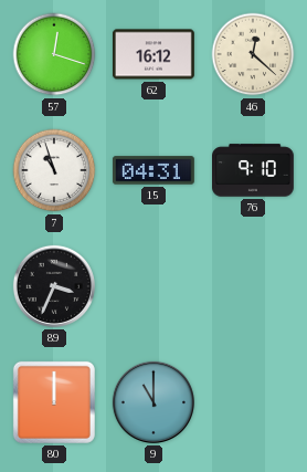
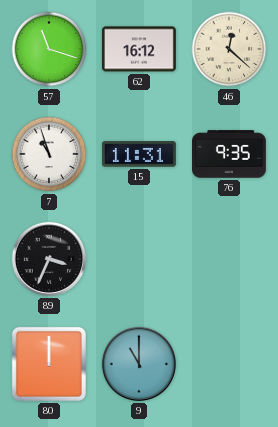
57: 12:18 -> 11:18
15: 04:31 -> 11:31
76: 9:10 -> 9:35
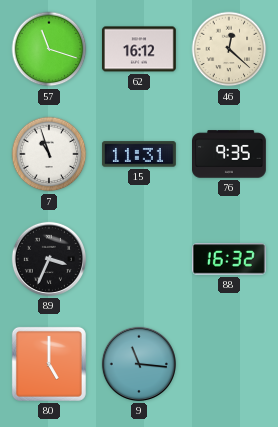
88: none -> 16:32
80: 12:00 -> 5:00
9: 11:00 -> 11:16
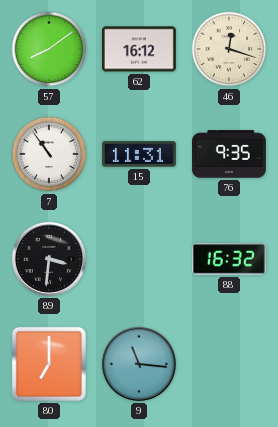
57: 11:18 -> 8:09
46: 12:22 -> 12:18
7: 10:57 -> 10:54
89: 3:34 -> 3:31
80: 5:00 -> 7:00
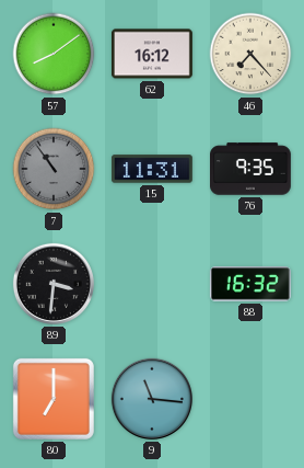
46: 12:18 -> 7:23
7 dial: white -> grey
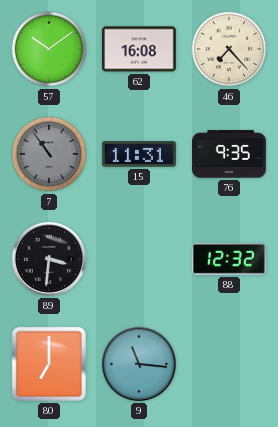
57: 8:09 -> 10:09
62: 16:12 -> 16:08
88: 16:32 -> 12:32
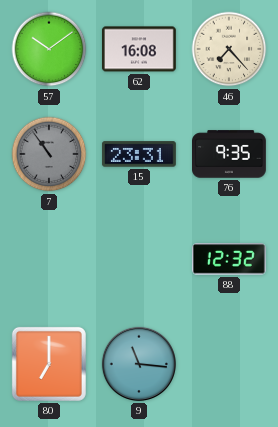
15: 11:31 -> 23:31
89: 3:31 -> none
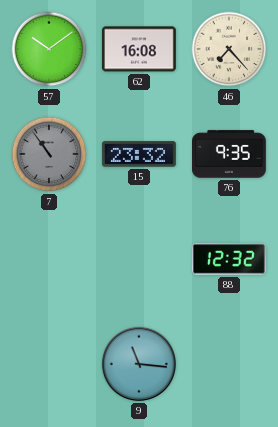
15: 23:31 -> 23:32
80: 7:00 -> none
